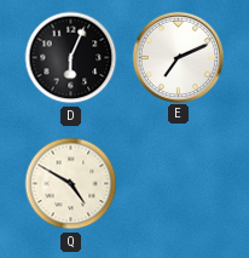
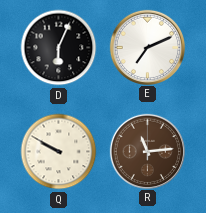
Q: 4:50 -> 9:50
R: none -> 11:14
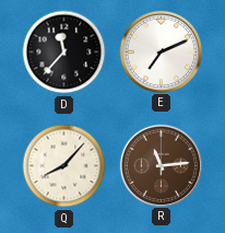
D: 6:04 -> 11:37
Q: 9:50 -> 8:07
